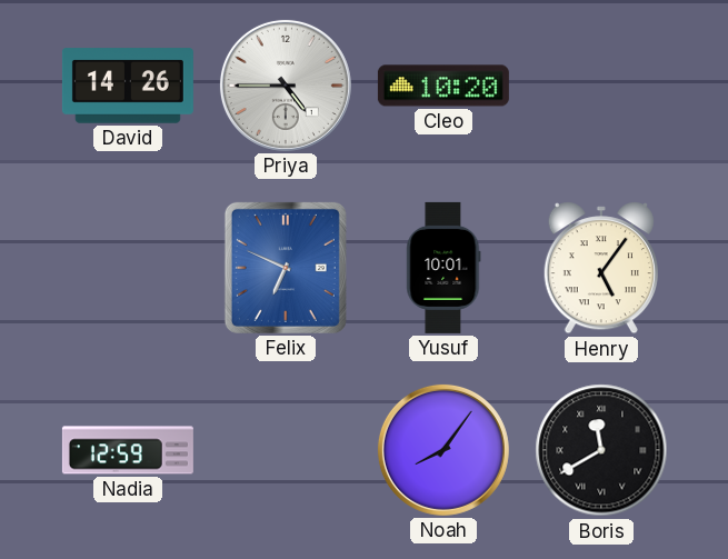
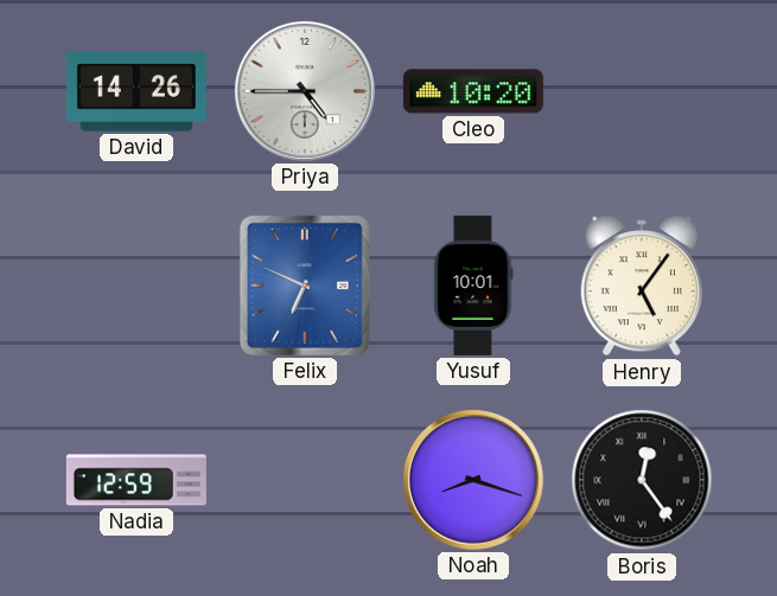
Noah: 8:06 -> 8:18
Boris: 11:40 -> 12:24
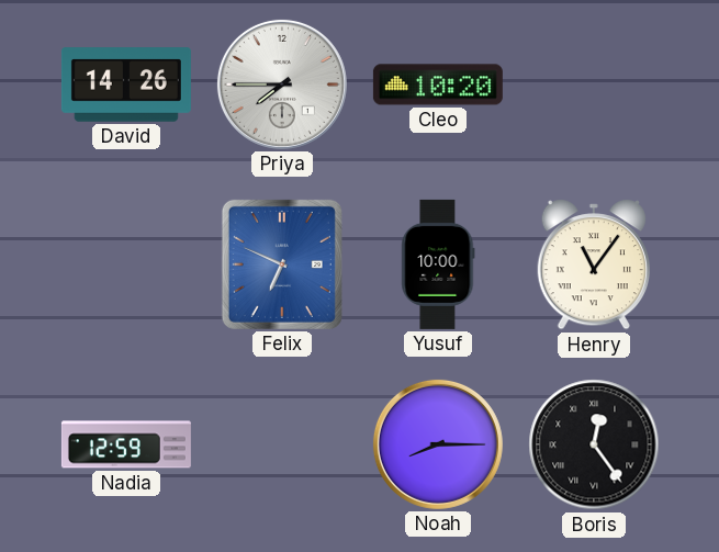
Priya: 4:45 -> 7:45
Yusuf: 10:01 -> 10:00
Henry: 5:06 -> 11:06
Noah: 8:18 -> 8:15
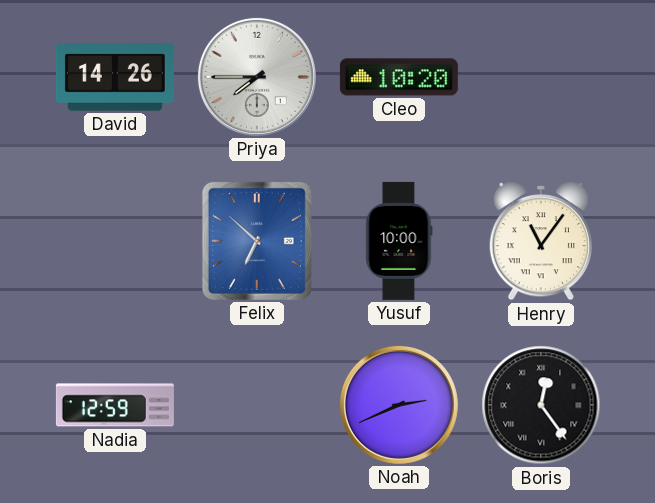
Felix: 6:49 -> 6:52
Noah: 8:15 -> 2:41
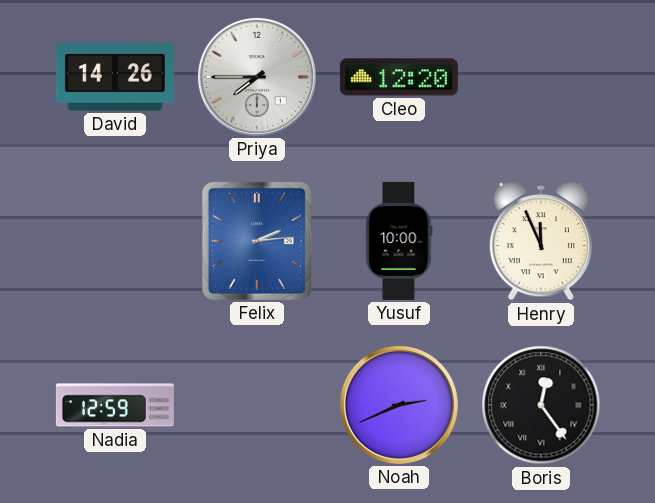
Cleo: 10:20 -> 12:20
Felix: 6:52 -> 2:14
Henry: 11:06 -> 11:56
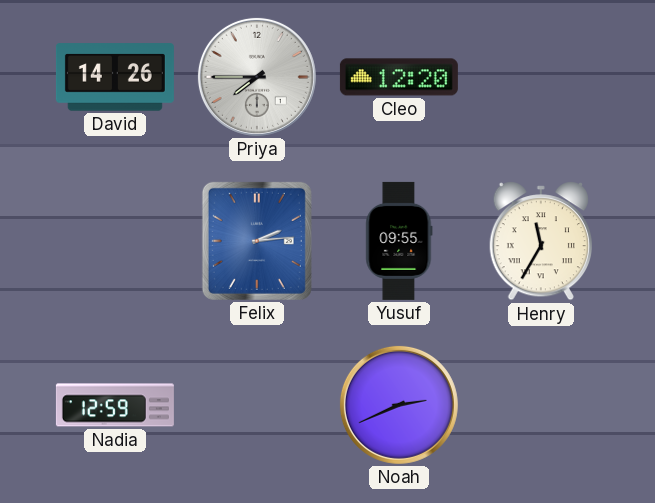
Yusuf: 10:00 -> 09:55
Henry: 11:56 -> 11:35
Boris: 12:24 -> none
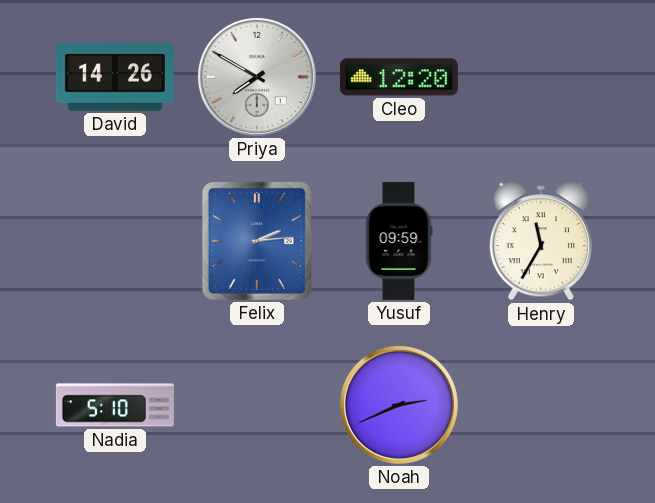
Priya: 7:45 -> 7:50
Yusuf: 09:55 -> 09:59
Nadia: 12:59 -> 5:10
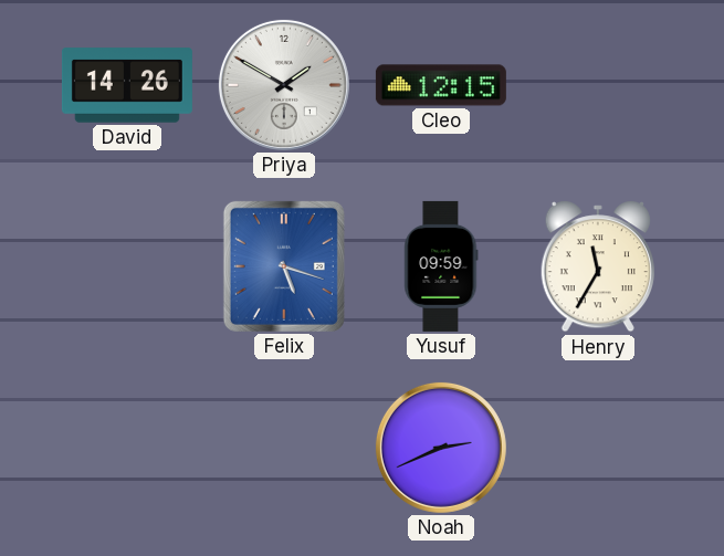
Priya: 7:50 -> 1:50
Cleo: 12:20 -> 12:15
Felix: 2:14 -> 5:18
Nadia: 5:10 -> none
